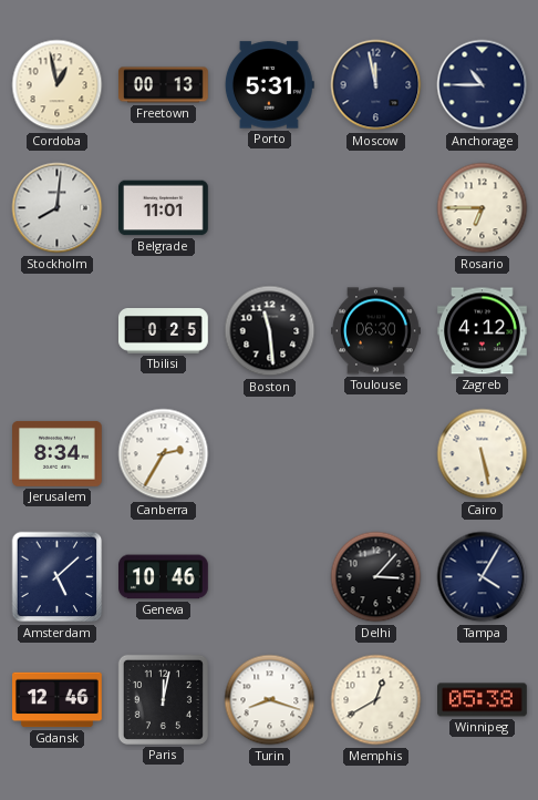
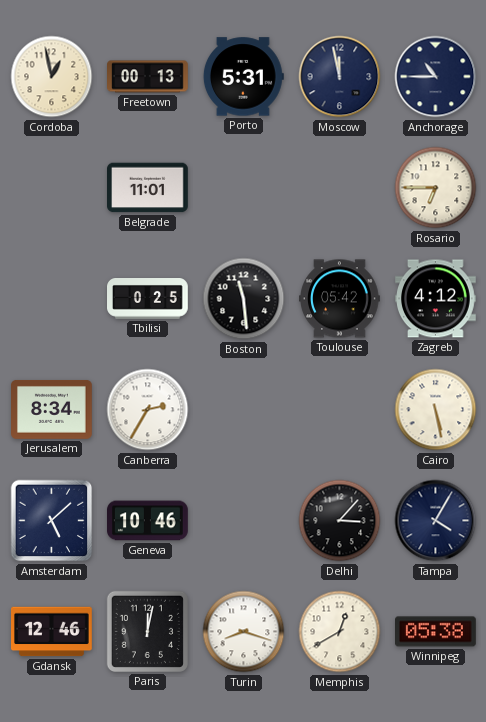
Stockholm: 8:01 -> none
Toulouse: 06:30 -> 05:42
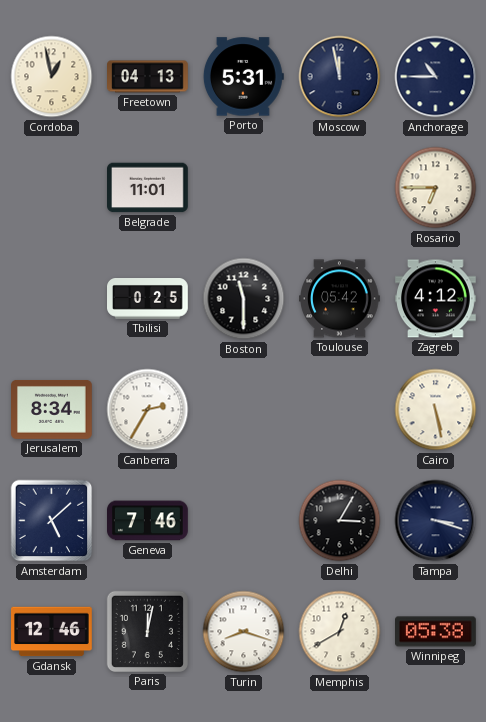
Freetown: 00:13 -> 04:13
Boston: 11:29 -> 11:30
Geneva: 10:46 -> 7:46
Delhi: 3:07 -> 3:05
Tampa: 4:05 -> 3:18
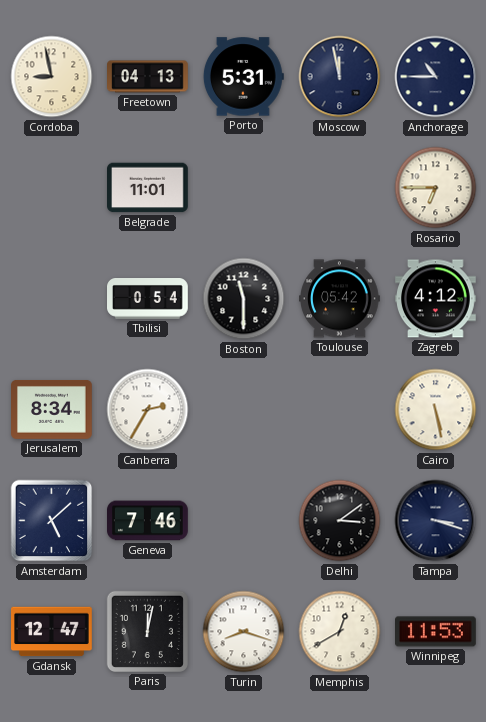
Cordoba: 12:58 -> 8:58
Tbilisi: 0:25 -> 0:54
Delhi: 3:05 -> 3:09
Gdansk: 12:46 -> 12:47
Winnipeg: 05:38 -> 11:53
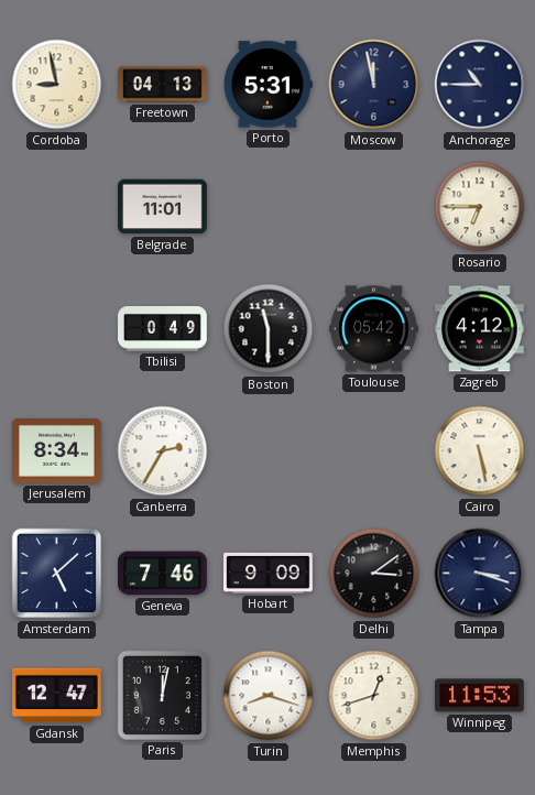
Tbilisi: 0:54 -> 0:49
Hobart: none -> 9:09
Memphis: 12:40 -> 12:42
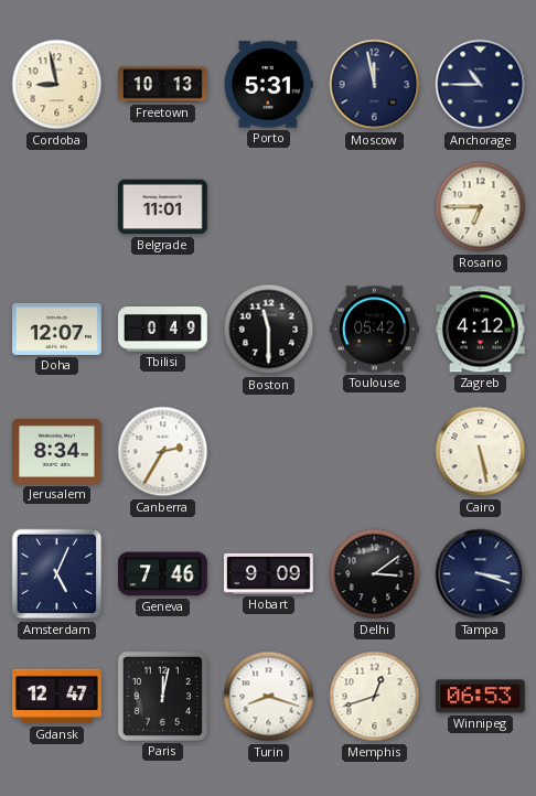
Freetown: 04:13 -> 10:13
Doha: none -> 12:07
Amsterdam: 5:08 -> 5:04
Winnipeg: 11:53 -> 06:53
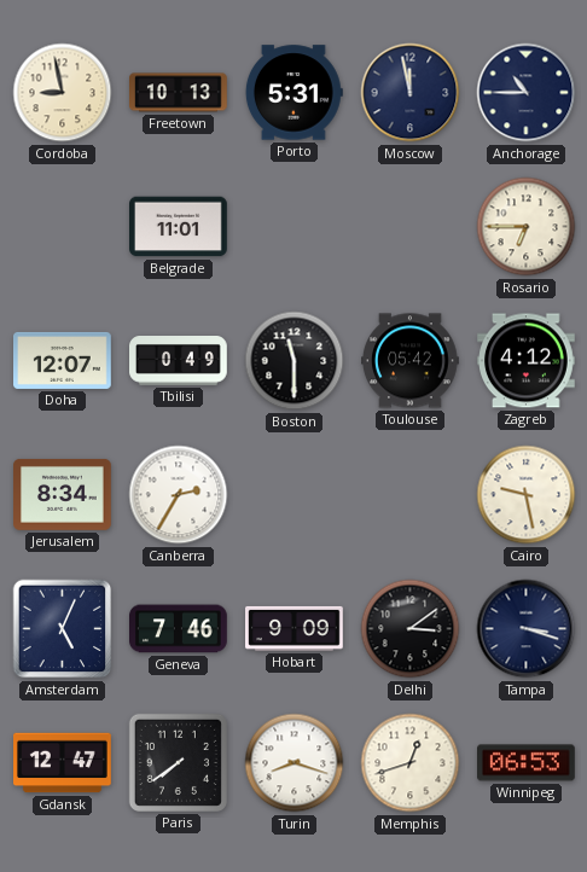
Cairo: 5:28 -> 9:28
Paris: 12:02 -> 7:39
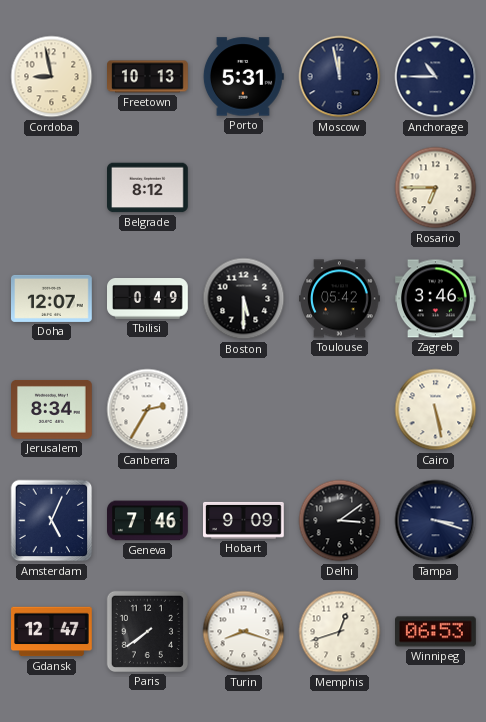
Belgrade: 11:01 -> 8:12
Boston: 11:30 -> 5:30
Zagreb: 4:12 -> 3:46
Cairo: 9:28 -> 5:28
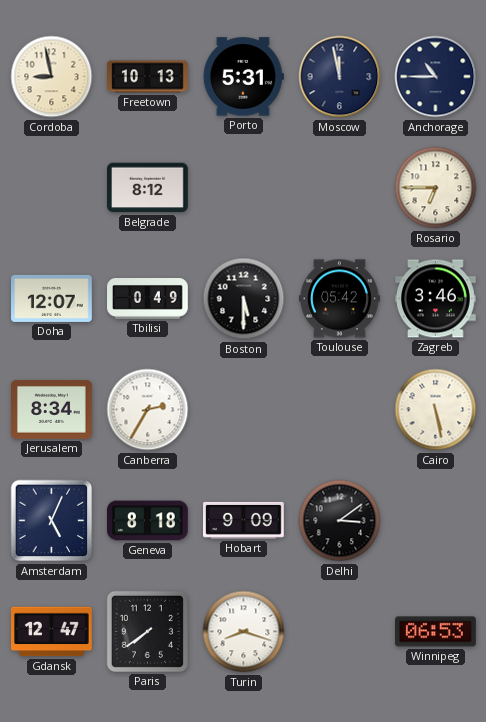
Geneva: 7:46 -> 8:18
Tampa: 3:18 -> none
Memphis: 12:42 -> none
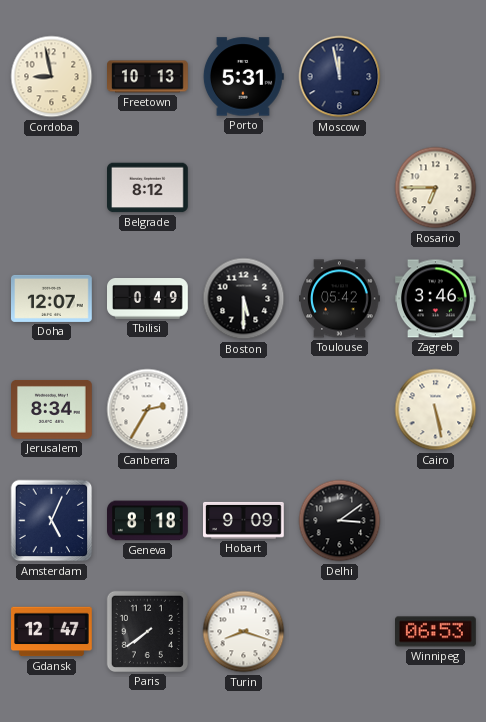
Anchorage: 10:45 -> none
